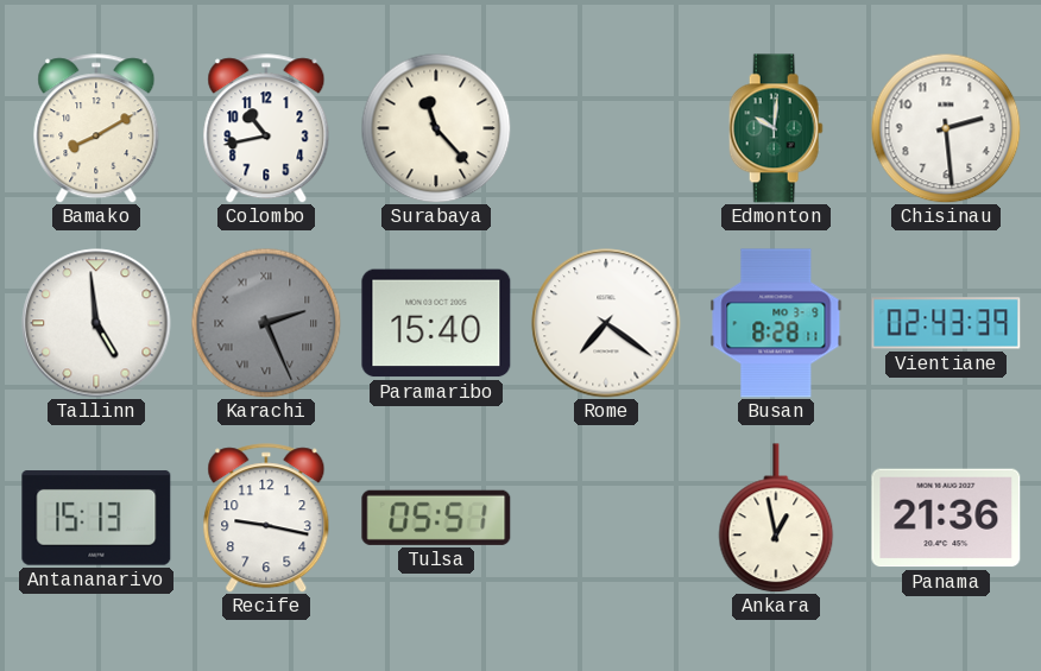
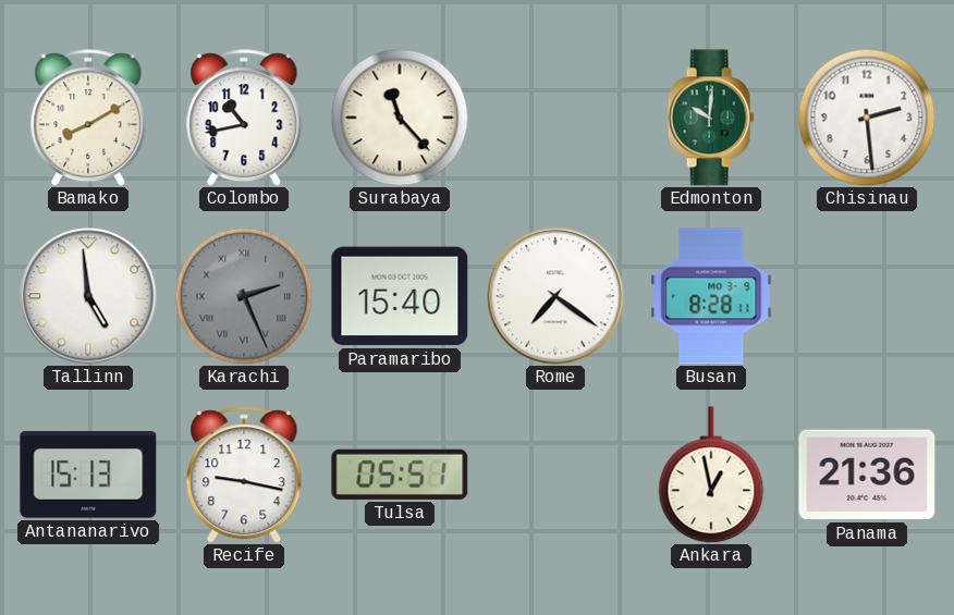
Vientiane: 02:43 -> none
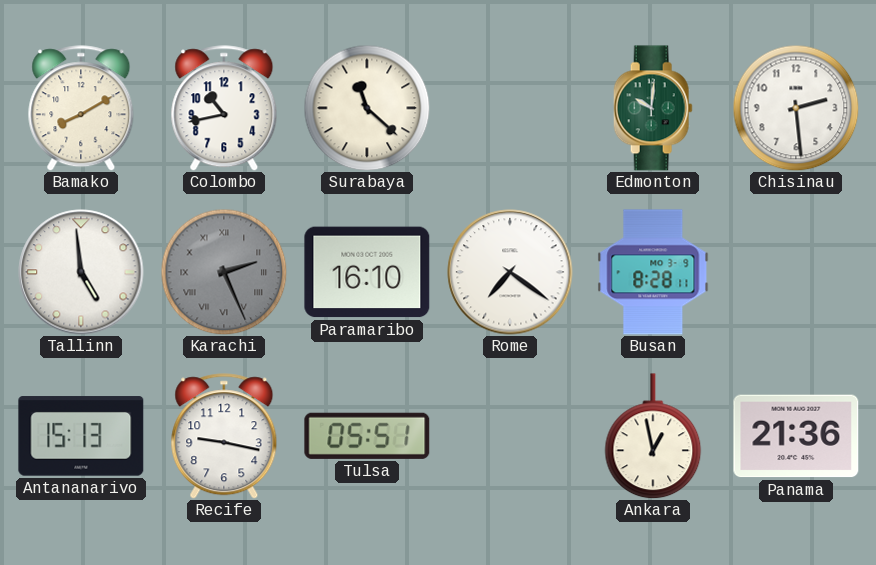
Surabaya: 11:23 -> 11:22
Paramaribo: 15:40 -> 16:10
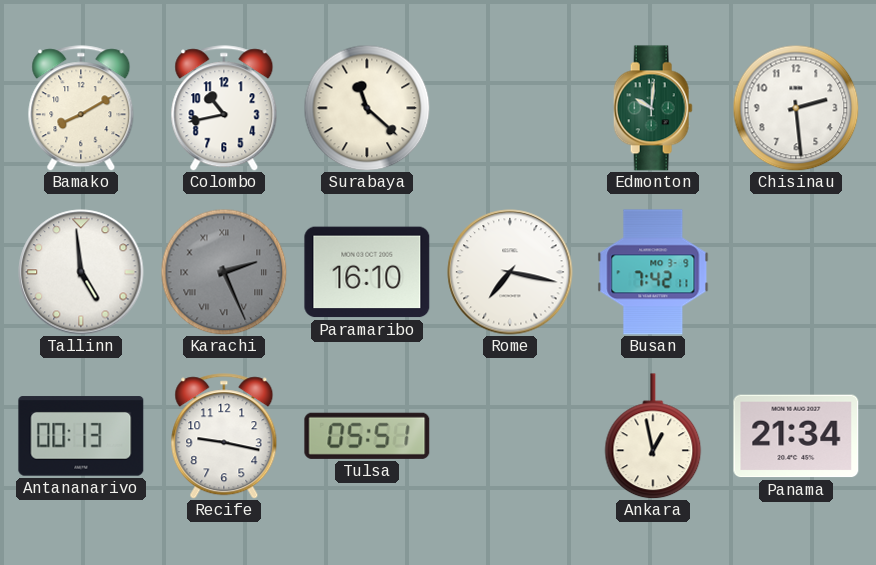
Rome: 7:21 -> 7:17
Busan: 8:28 -> 7:42
Antananarivo: 15:13 -> 00:13
Panama: 21:36 -> 21:34
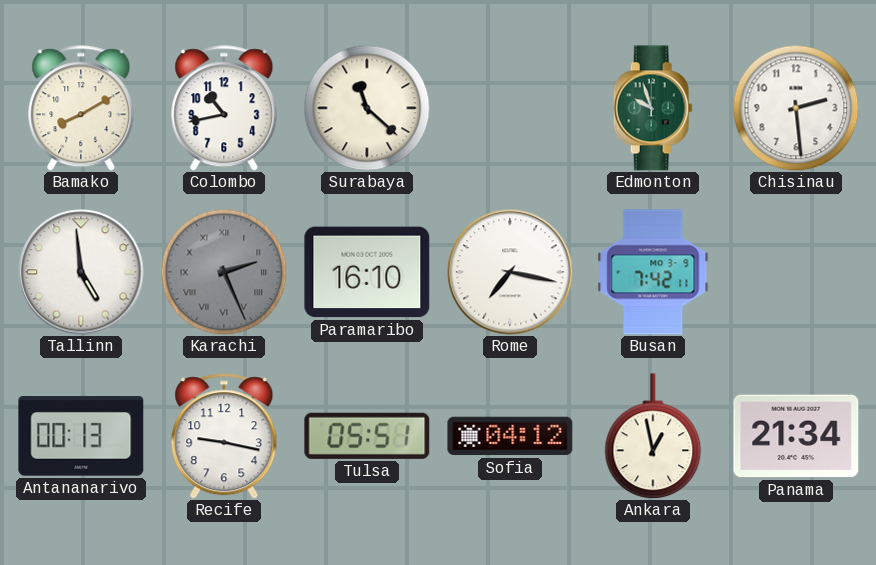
Edmonton: 10:01 -> 9:57
Sofia: none -> 04:12
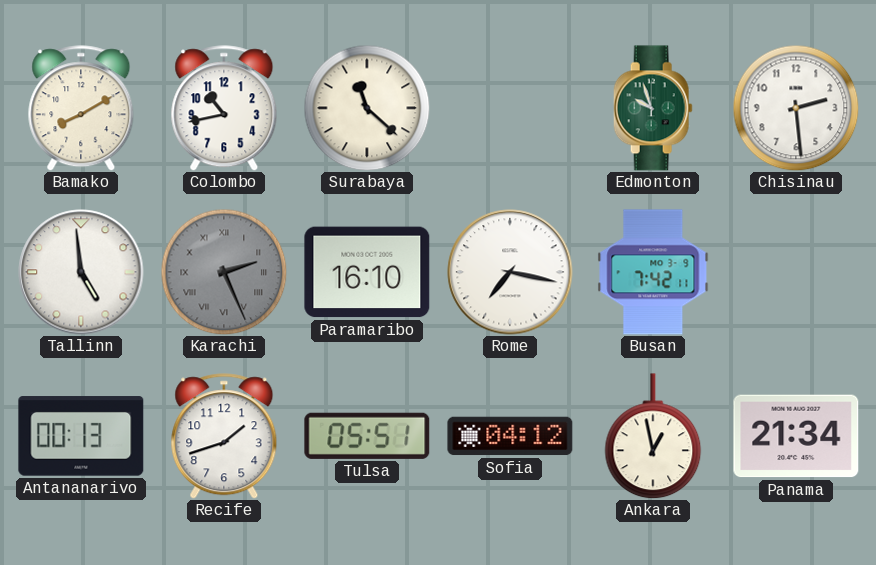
Recife: 9:17 -> 1:42
